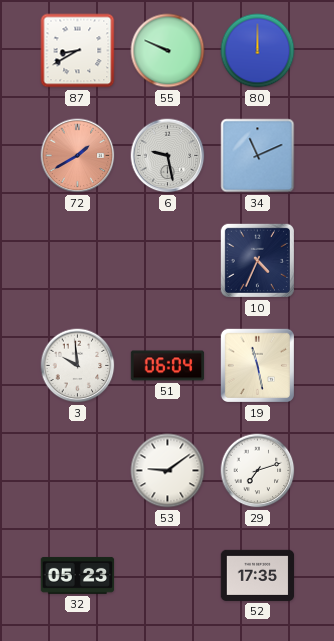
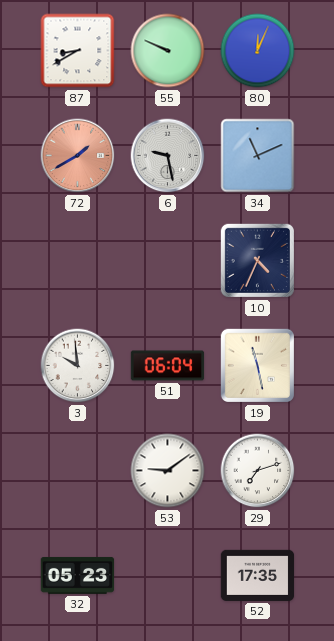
80: 12:00 -> 12:04
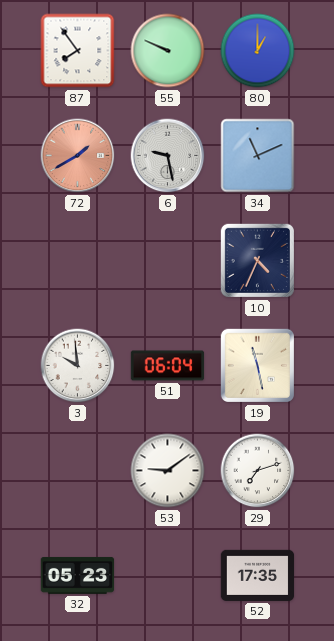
87: 8:40 -> 7:54
80: 12:04 -> 1:00
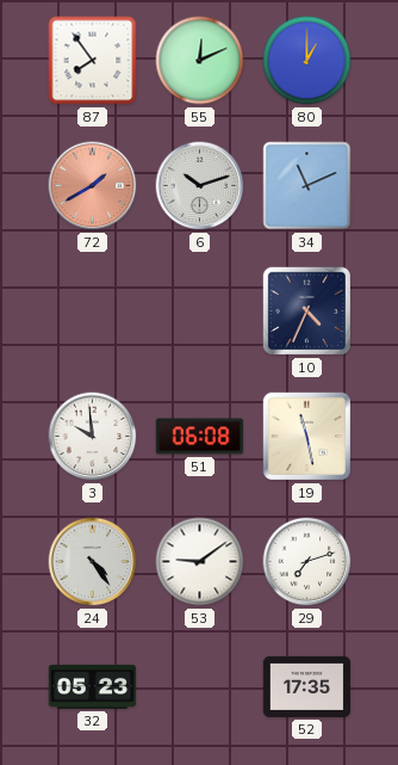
55: 9:49 -> 12:11
6: 9:28 -> 10:12
51: 06:04 -> 06:08
24: none -> 4:24
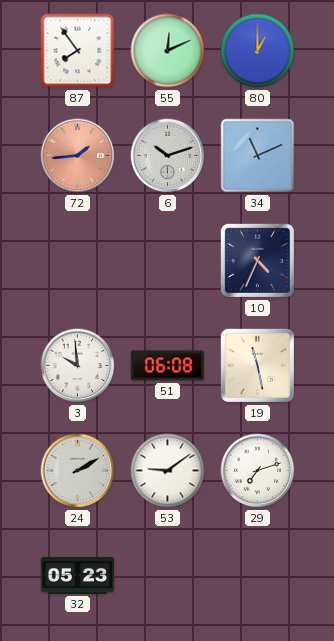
72: 1:40 -> 1:44
24: 4:24 -> 2:10
52: 17:35 -> none
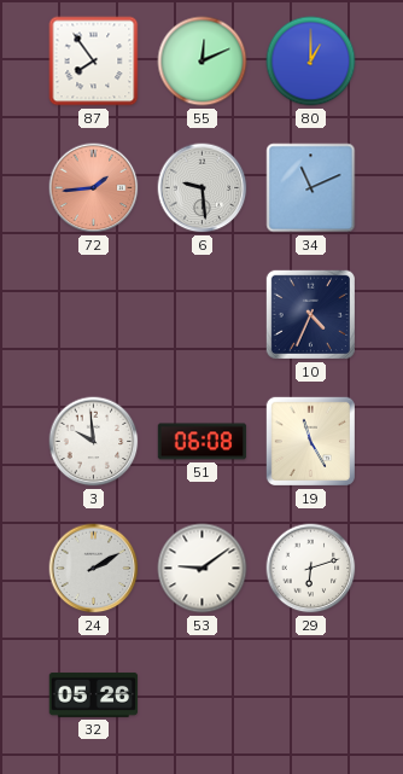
6: 10:12 -> 9:29
19: 11:28 -> 11:25
29: 7:12 -> 6:12
32: 05:23 -> 05:26
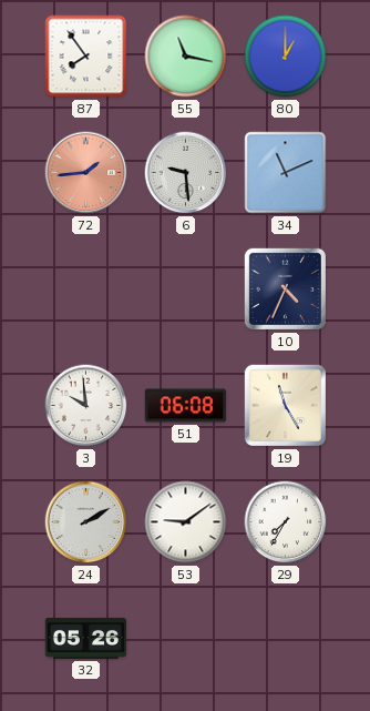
55: 12:11 -> 11:17
29: 6:12 -> 7:35
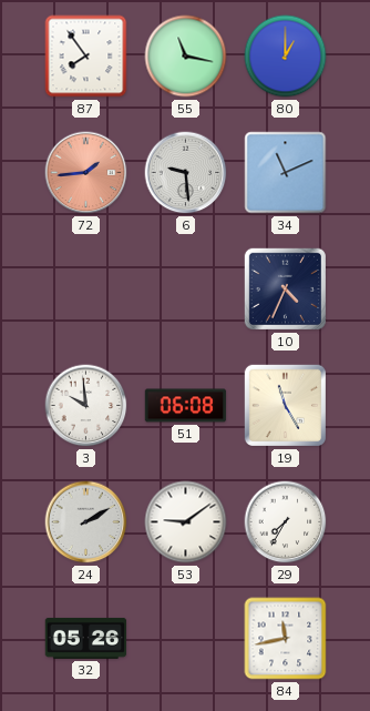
84: none -> 11:43
